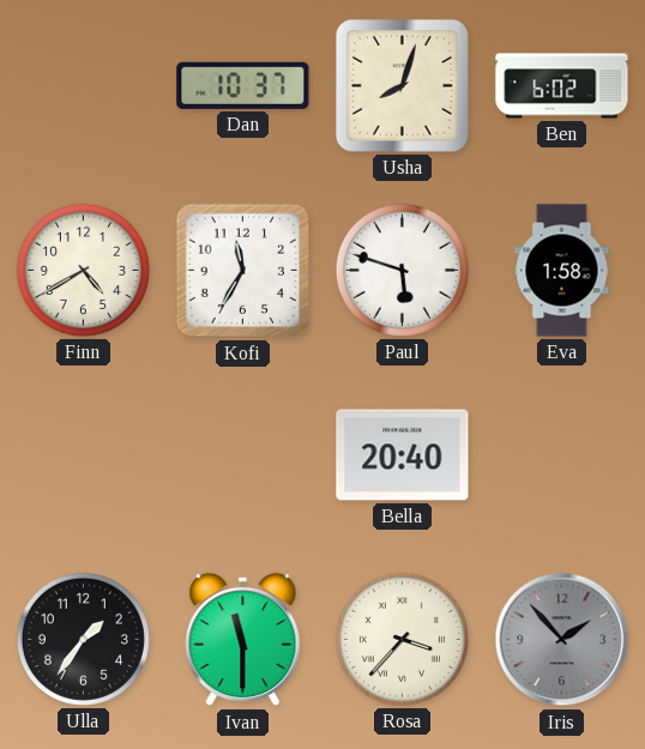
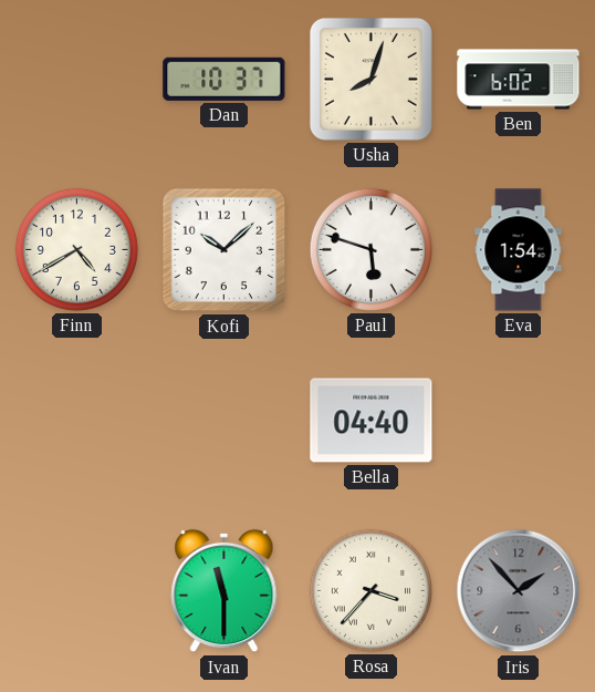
Kofi: 11:35 -> 10:08
Eva: 1:58 -> 1:54
Bella: 20:40 -> 04:40
Ulla: 1:36 -> none
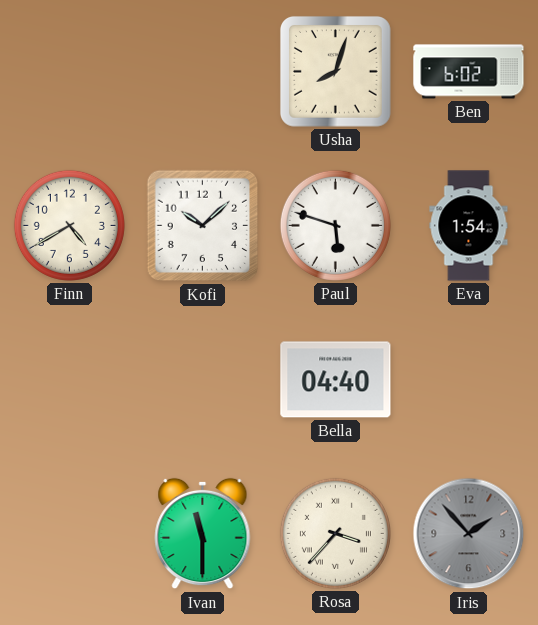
Dan: 10:37 -> none
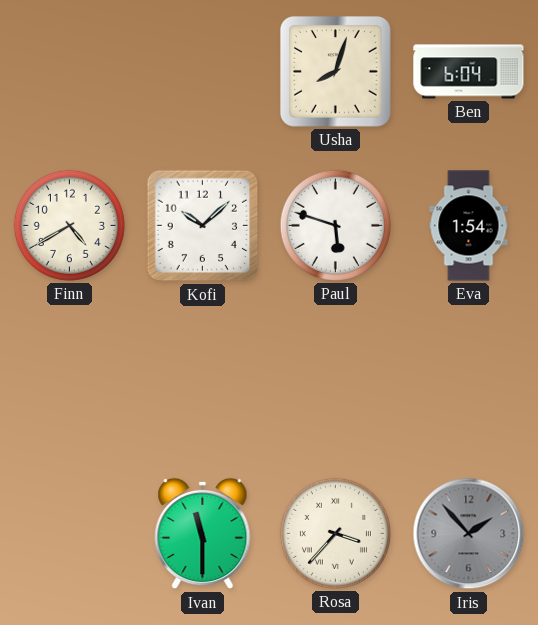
Ben: 6:02 -> 6:04
Bella: 04:40 -> none
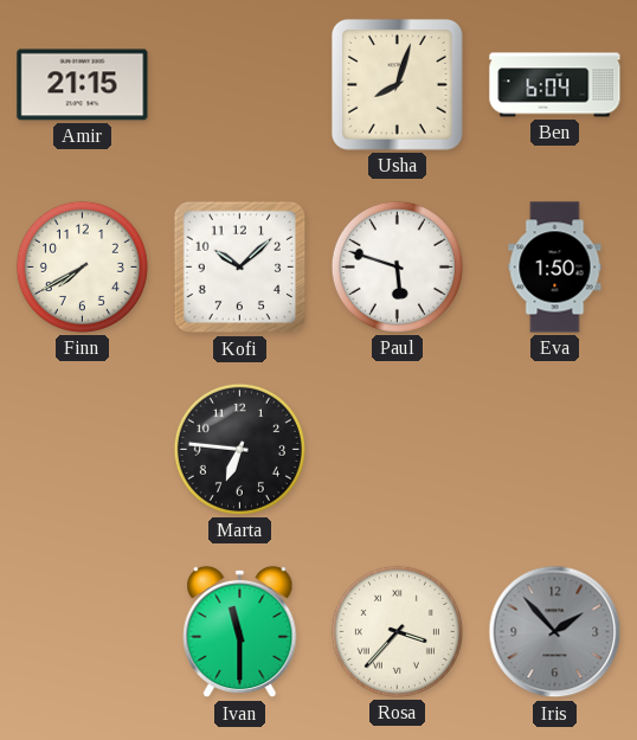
Amir: none -> 21:15
Finn: 4:40 -> 7:40
Eva: 1:54 -> 1:50
Marta: none -> 6:46
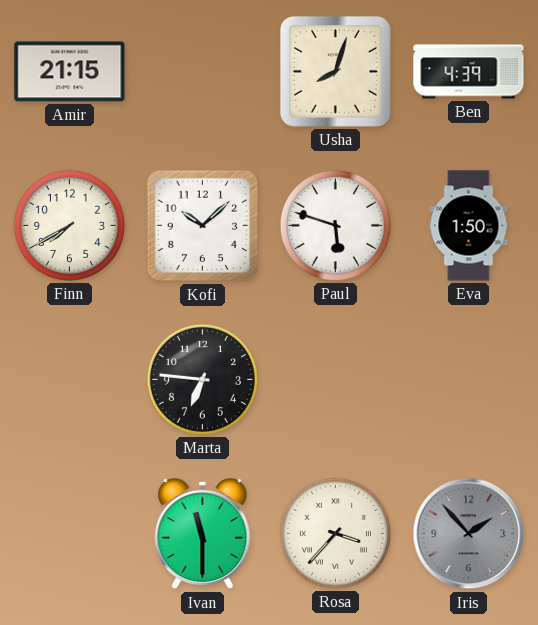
Ben: 6:04 -> 4:39
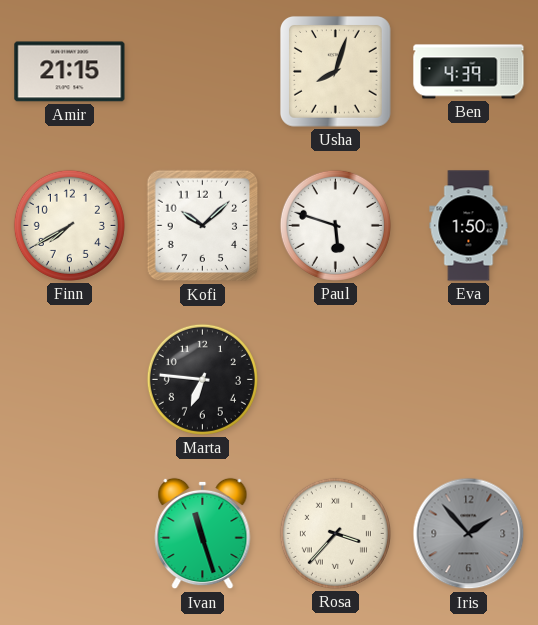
Ivan: 11:30 -> 11:27
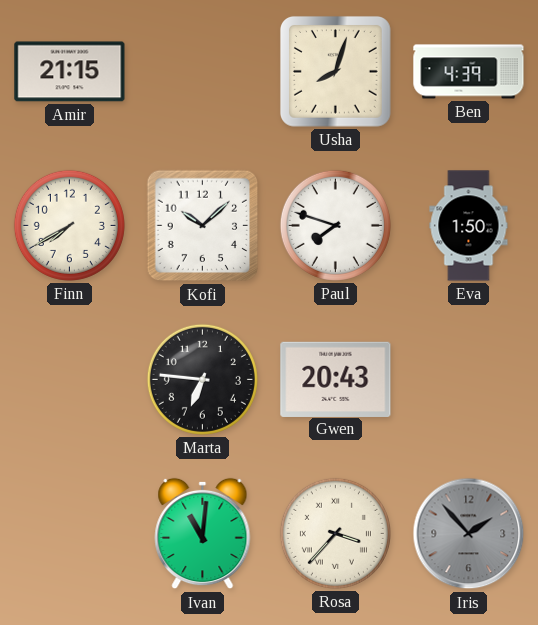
Paul: 5:48 -> 7:48
Gwen: none -> 20:43
Ivan: 11:27 -> 11:01
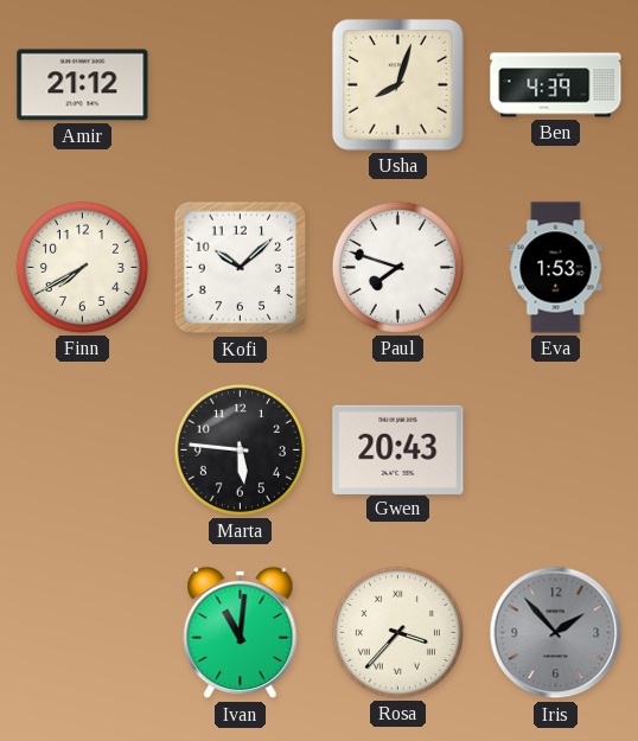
Amir: 21:15 -> 21:12
Eva: 1:50 -> 1:53
Marta: 6:46 -> 5:46
